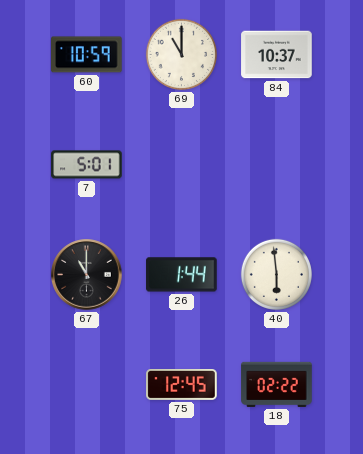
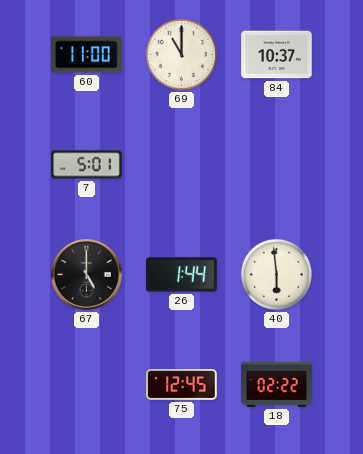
60: 10:59 -> 11:00
67: 11:00 -> 5:00
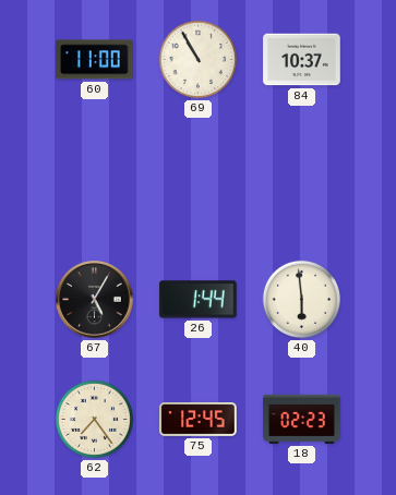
69: 11:00 -> 10:55
7: 5:01 -> none
67: 5:00 -> 5:05
62: none -> 7:24
18: 02:22 -> 02:23
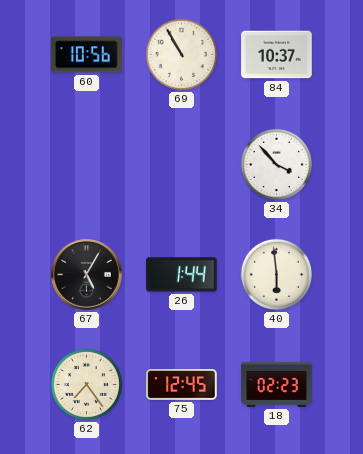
60: 11:00 -> 10:56
34: none -> 3:53
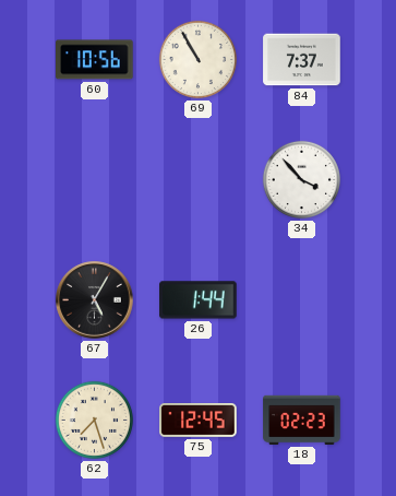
84: 10:37 -> 7:37
40: 5:59 -> none
62: 7:24 -> 7:27
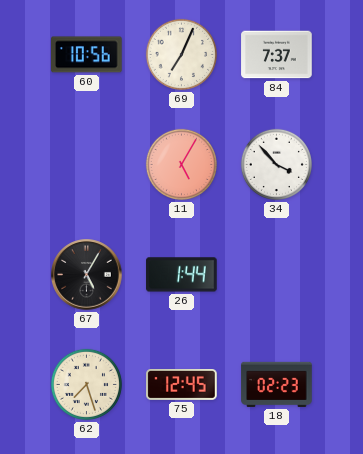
69: 10:55 -> 7:04
11: none -> 5:05
